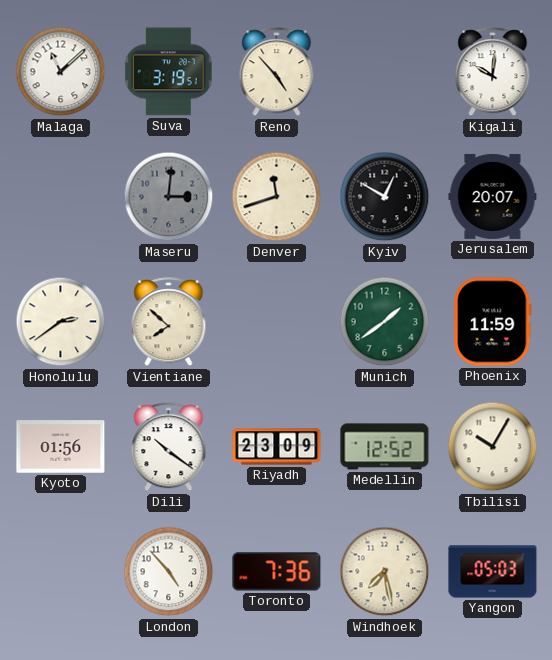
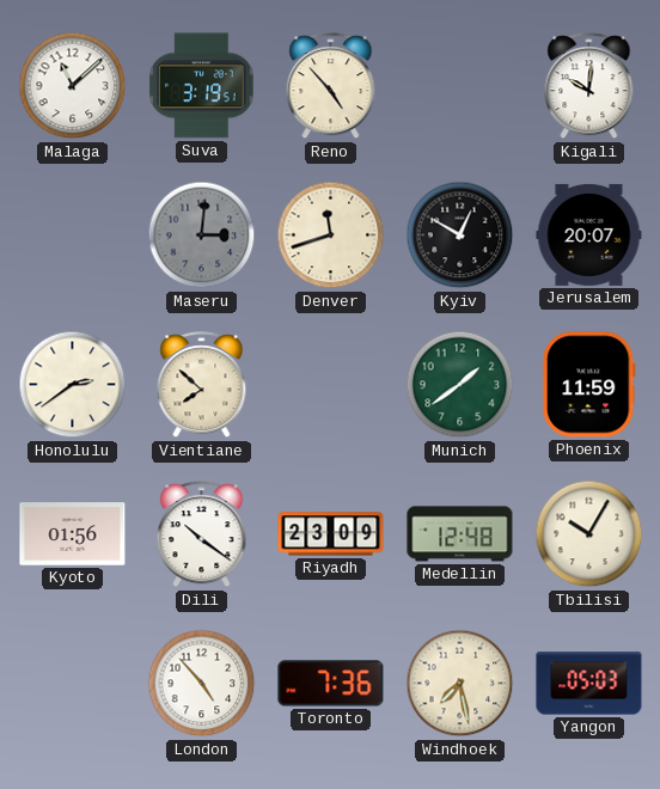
Medellin: 12:52 -> 12:48
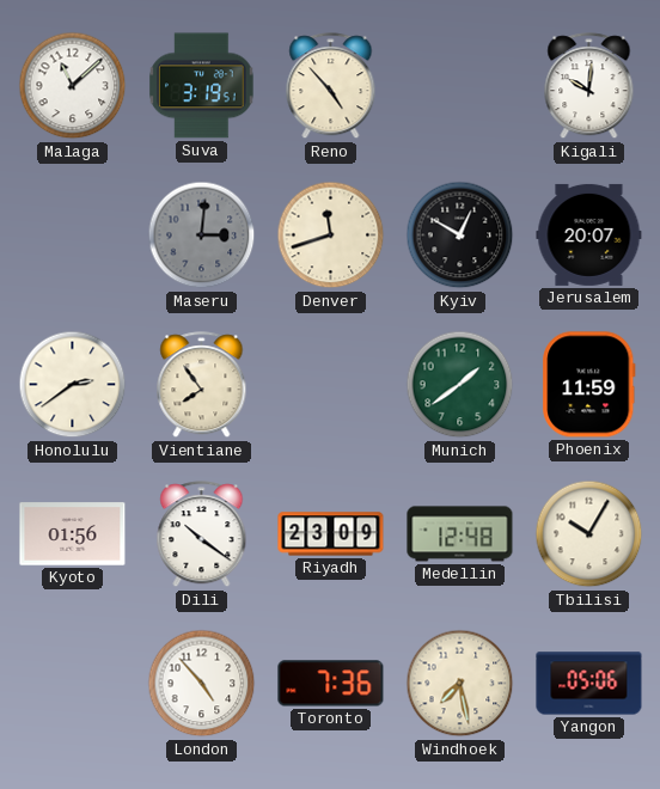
Vientiane: 7:52 -> 7:54
Yangon: 05:03 -> 05:06
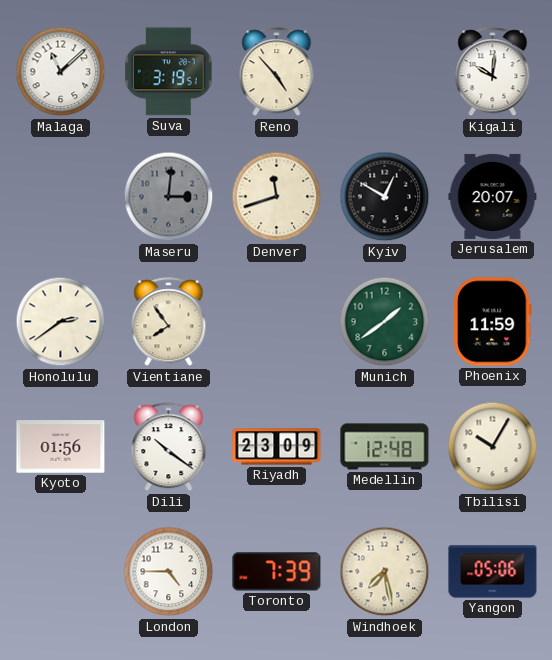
London: 4:53 -> 4:45
Toronto: 7:36 -> 7:39
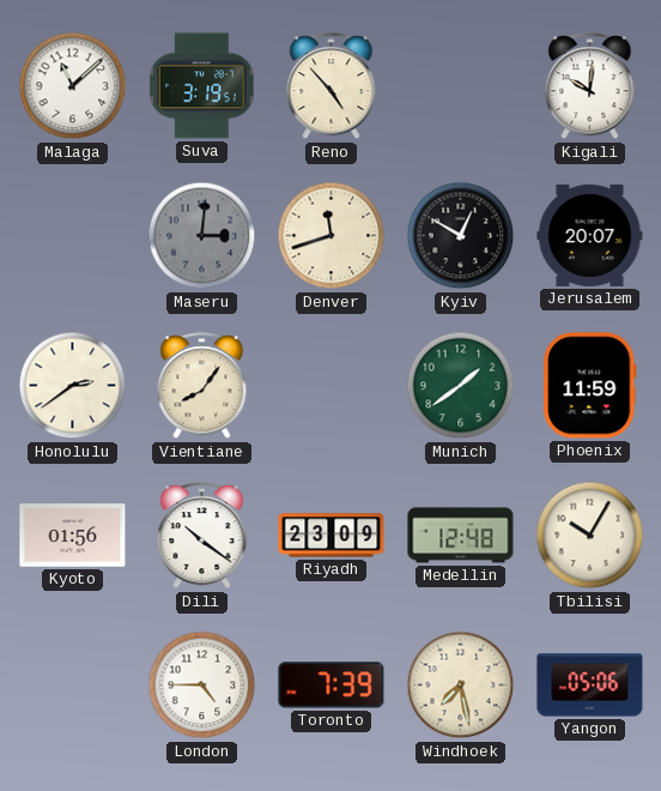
Vientiane: 7:54 -> 8:06
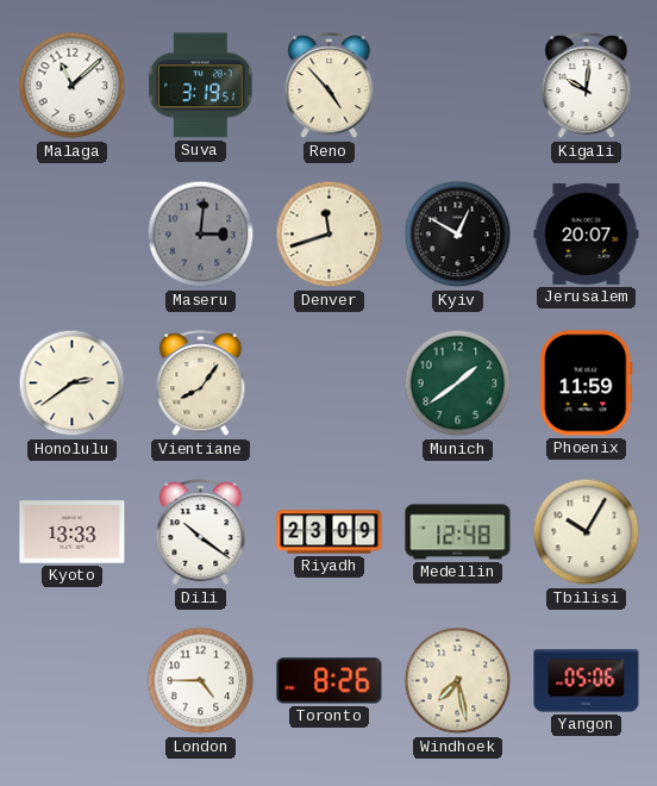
Kyoto: 01:56 -> 13:33
Toronto: 7:39 -> 8:26
